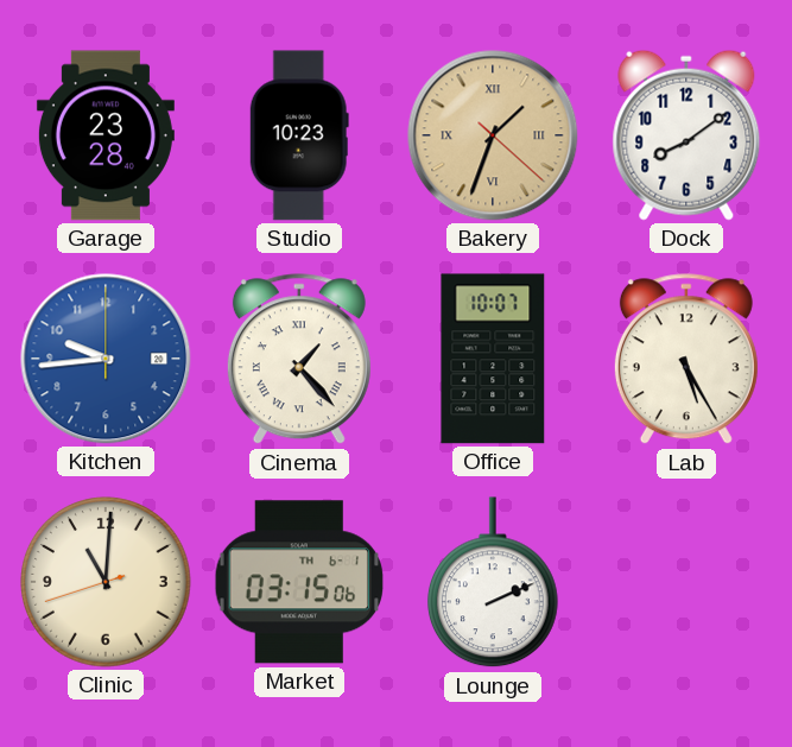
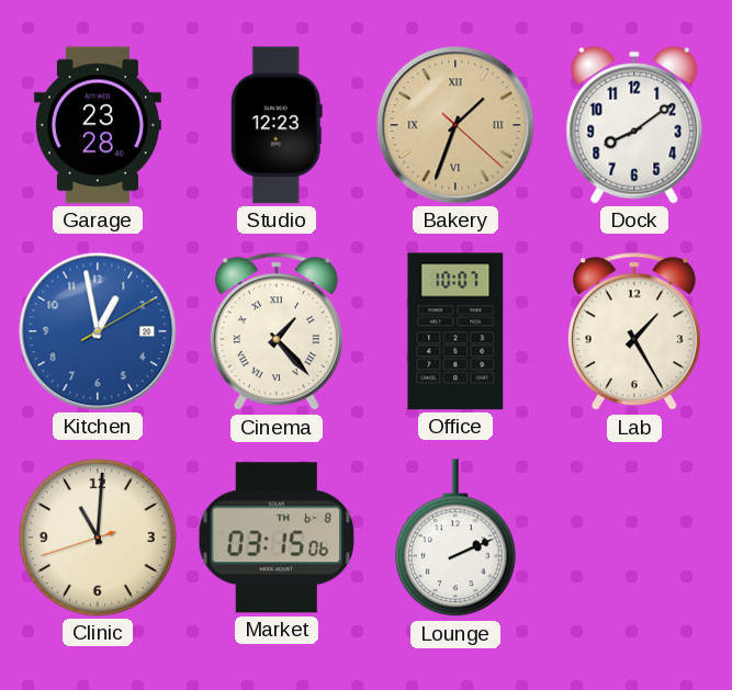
Studio: 10:23 -> 12:23
Kitchen: 9:44 -> 12:58
Lab: 5:25 -> 1:25
Market date: TH 6-1 -> TH 6-8
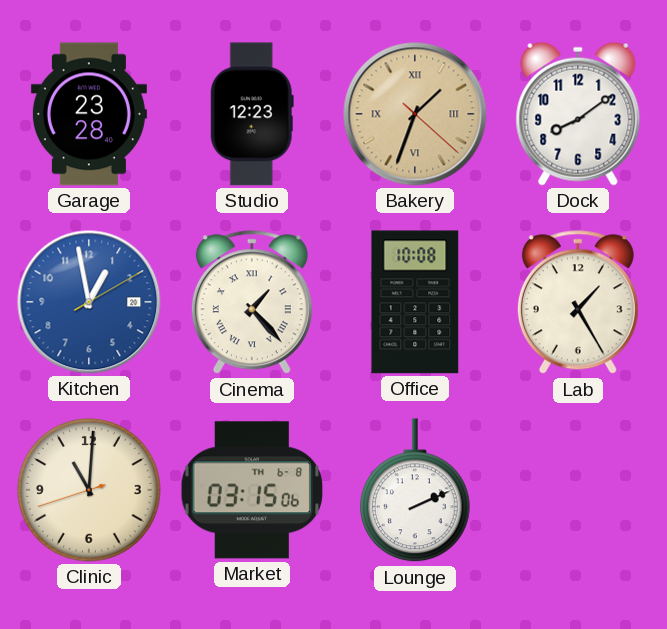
Office: 10:07 -> 10:08
